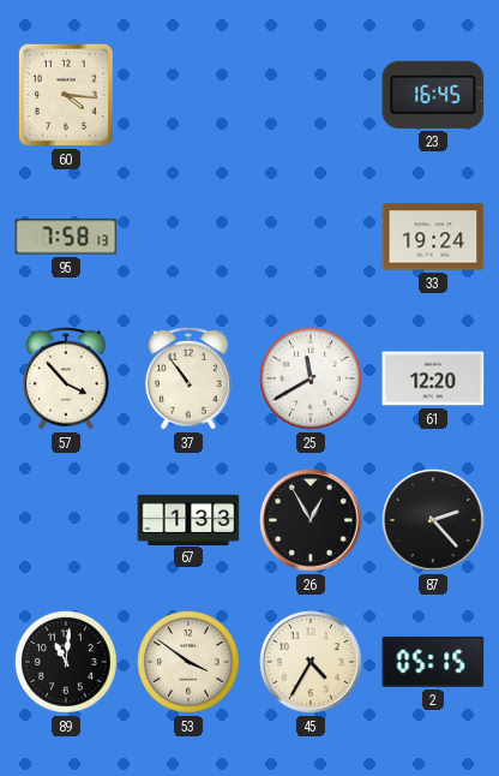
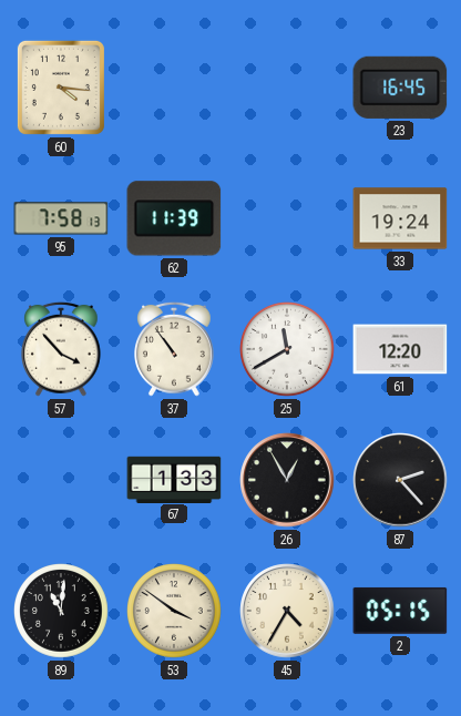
62: none -> 11:39
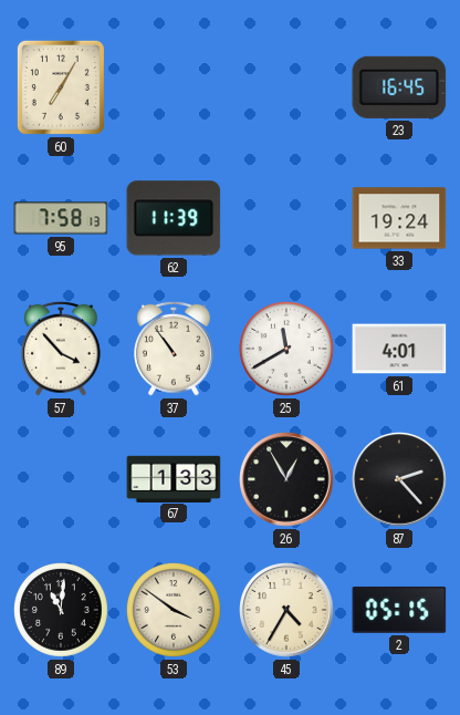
60: 4:16 -> 7:05
61: 12:20 -> 4:01
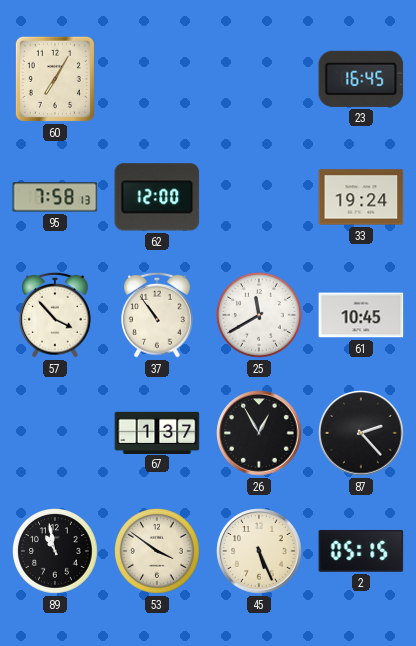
62: 11:39 -> 12:00
61: 4:01 -> 10:45
67: 1:33 -> 1:37
89: 11:01 -> 10:58
45: 4:35 -> 5:26
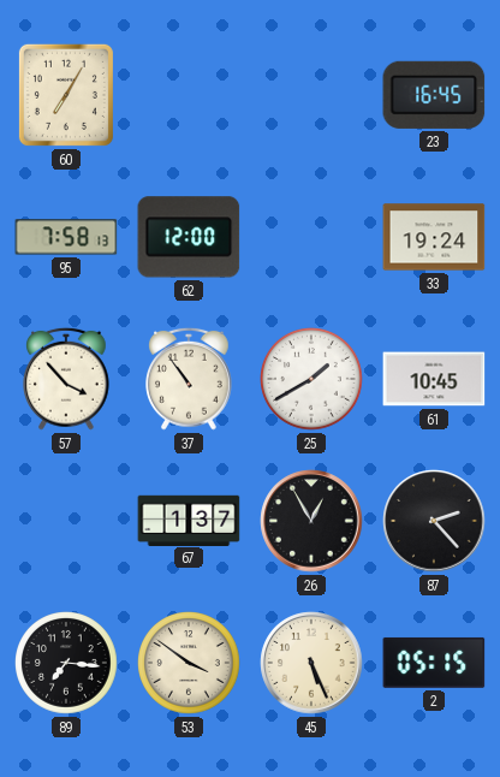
25: 11:40 -> 1:40
89: 10:58 -> 7:16
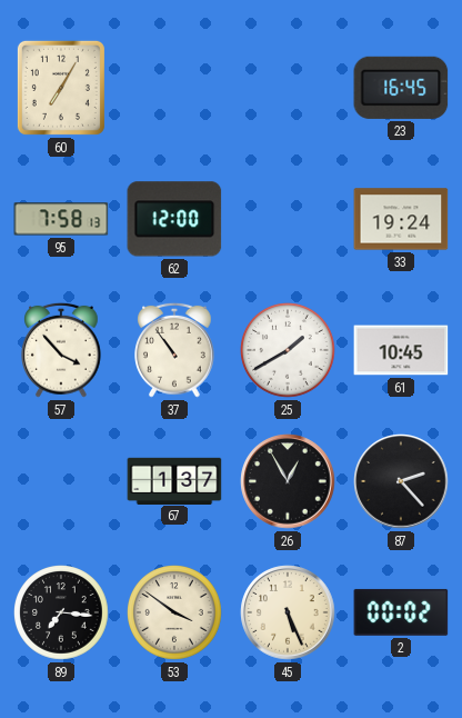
2: 05:15 -> 00:02
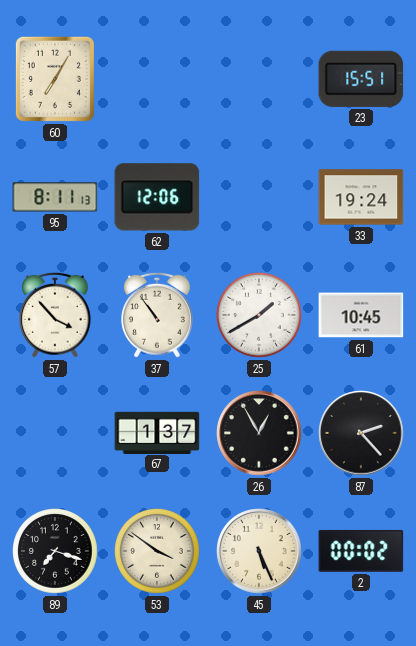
23: 16:45 -> 15:51
95: 7:58 -> 8:11
62: 12:00 -> 12:06
89: 7:16 -> 7:18
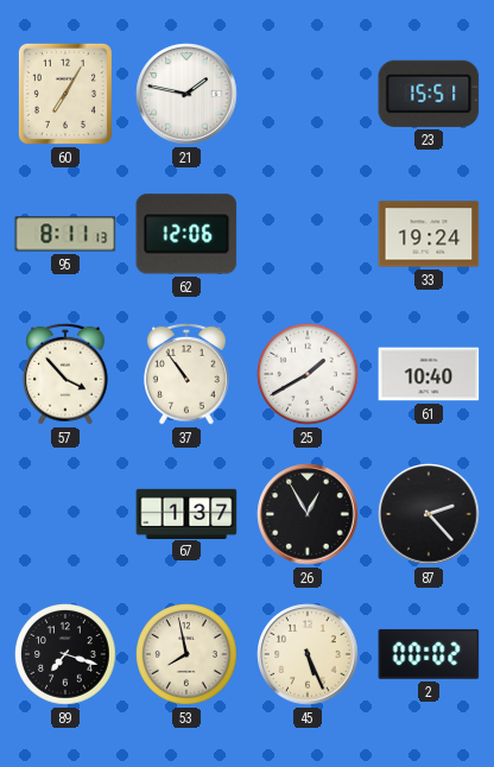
21: none -> 1:47
61: 10:45 -> 10:40
53: 3:51 -> 7:58
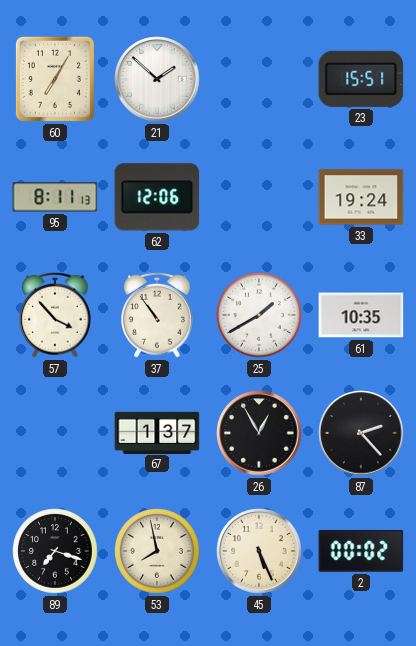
21: 1:47 -> 1:52
61: 10:40 -> 10:35
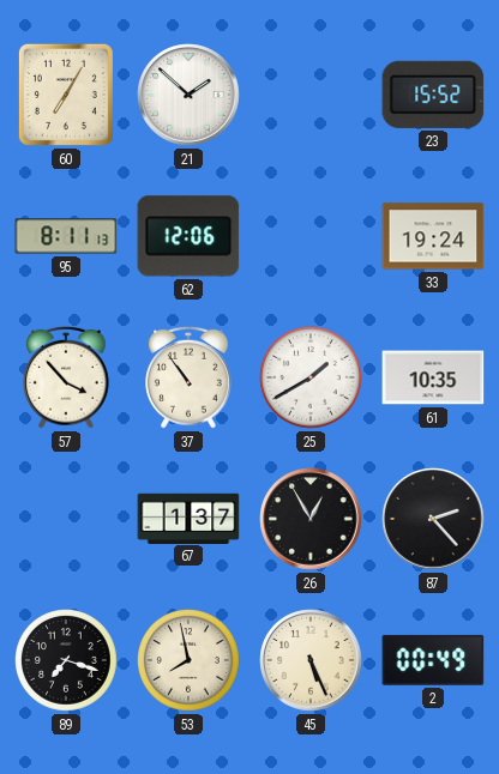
23: 15:51 -> 15:52
2: 00:02 -> 00:49
